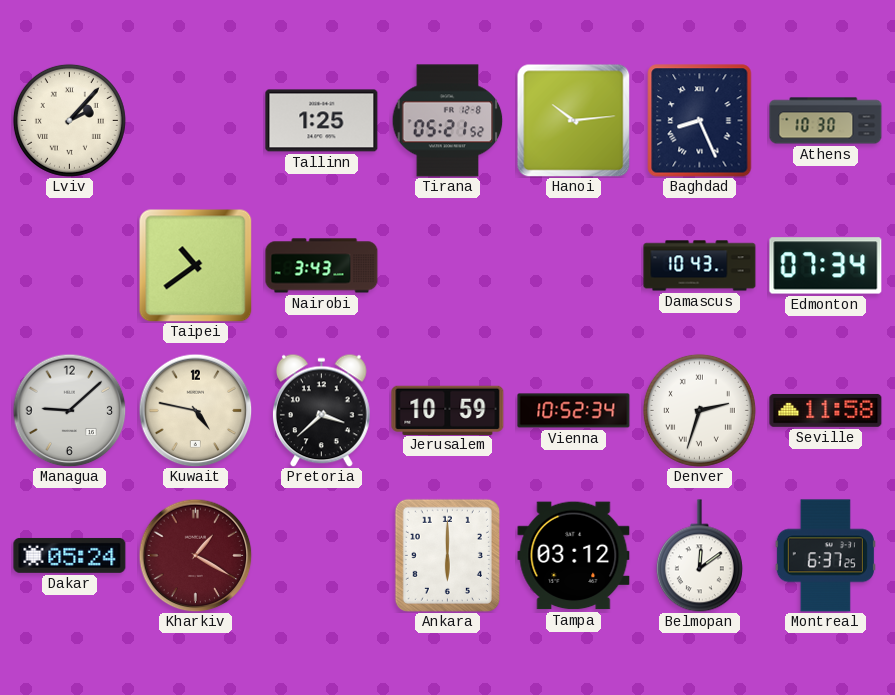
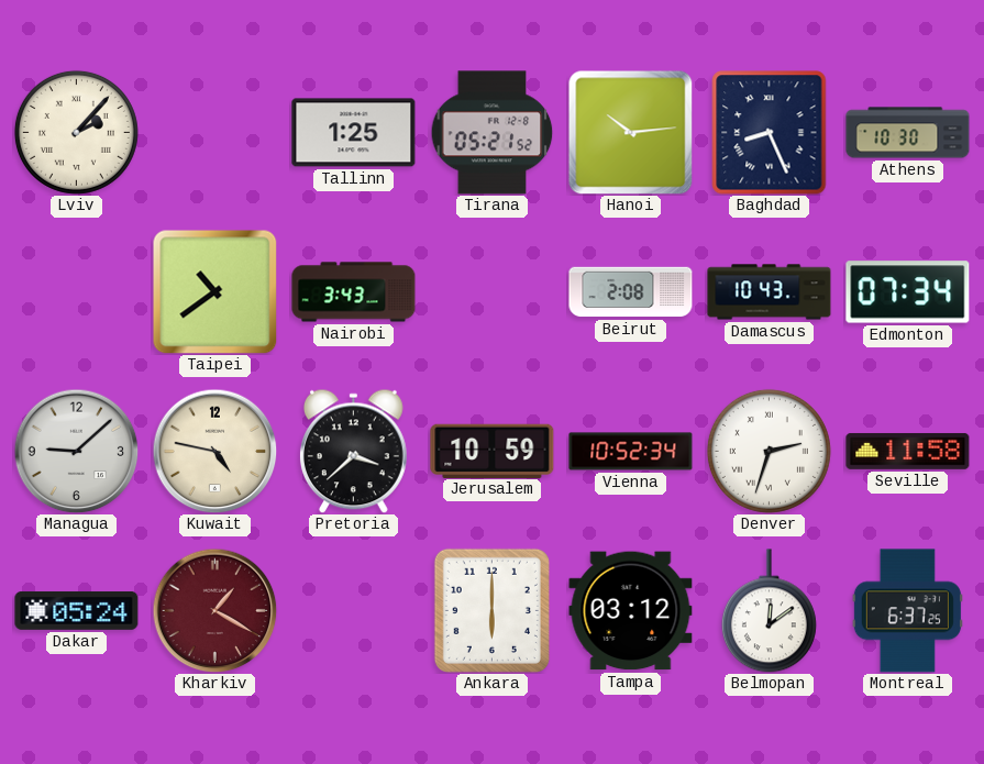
Beirut: none -> 2:08
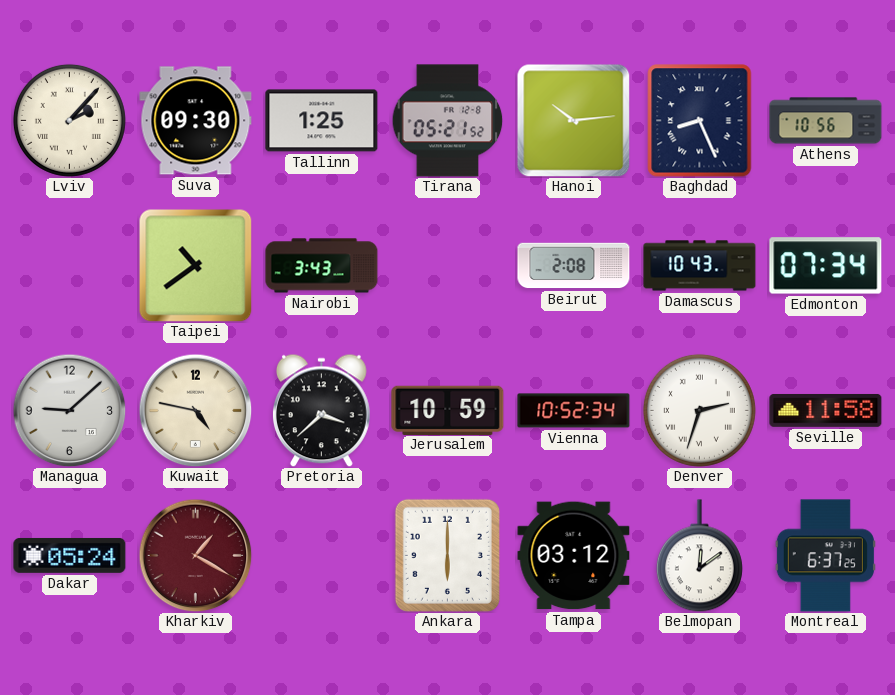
Suva: none -> 09:30
Athens: 10:30 -> 10:56
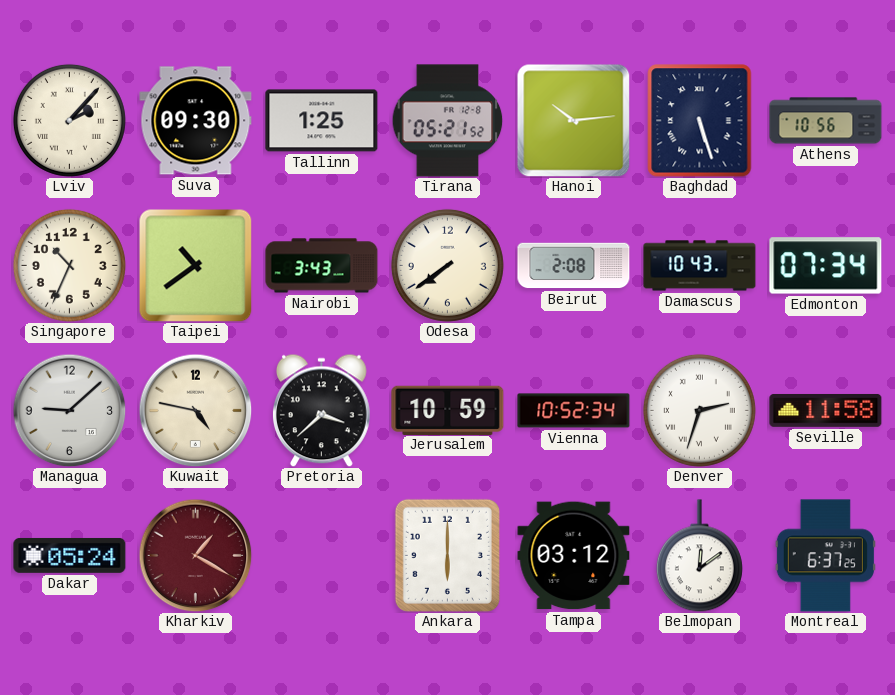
Baghdad: 8:26 -> 5:27
Singapore: none -> 10:34
Odesa: none -> 7:39
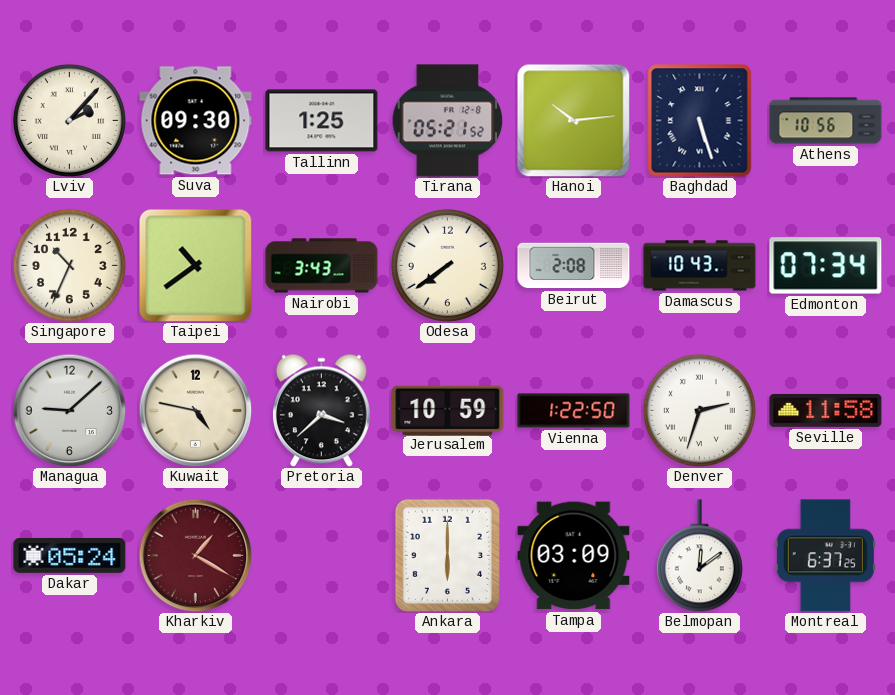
Vienna: 10:52 -> 1:22
Tampa: 03:12 -> 03:09
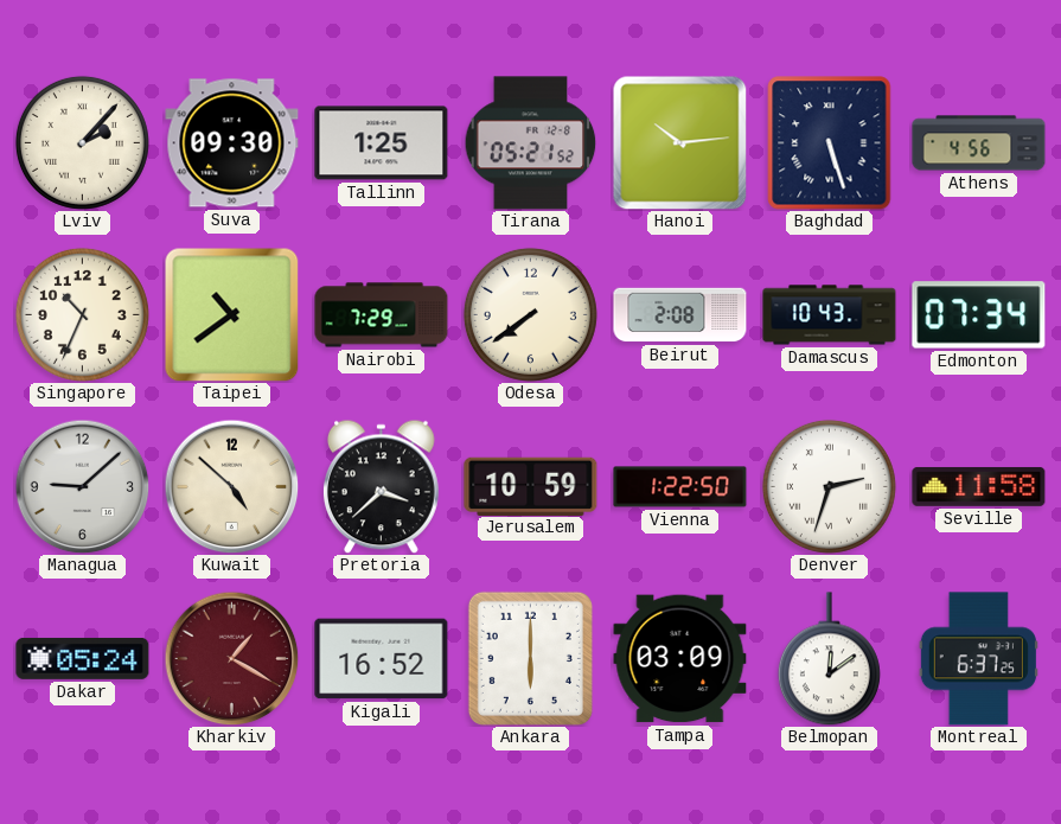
Athens: 10:56 -> 4:56
Nairobi: 3:43 -> 7:29
Kuwait: 4:47 -> 4:52
Kigali: none -> 16:52
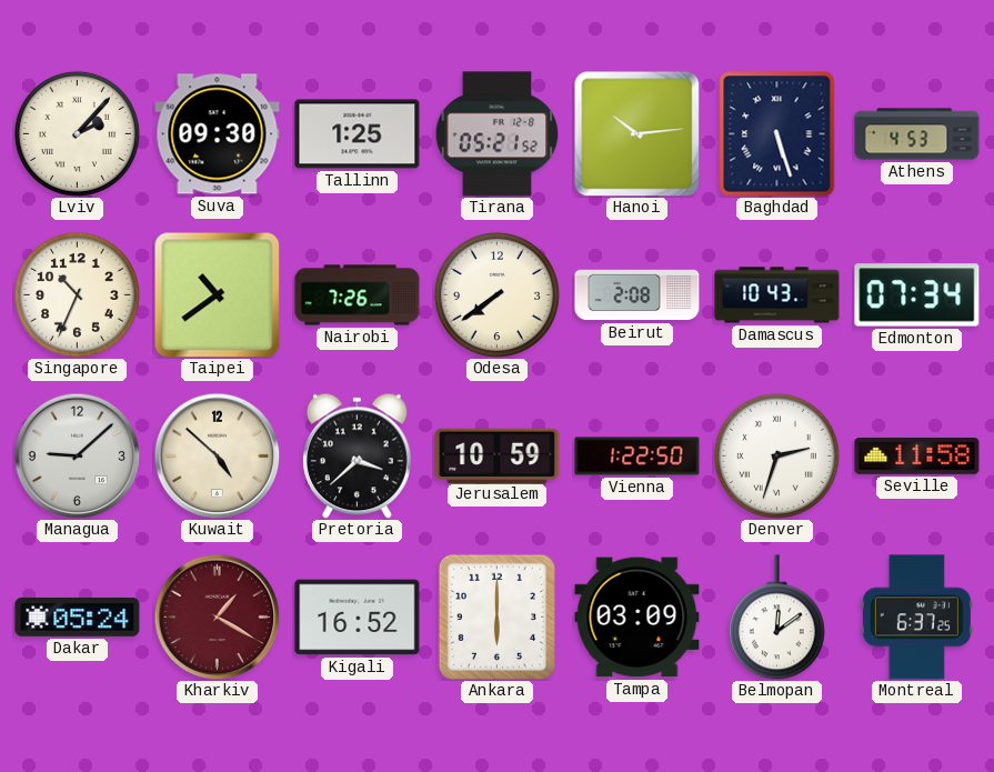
Athens: 4:56 -> 4:53
Nairobi: 7:29 -> 7:26
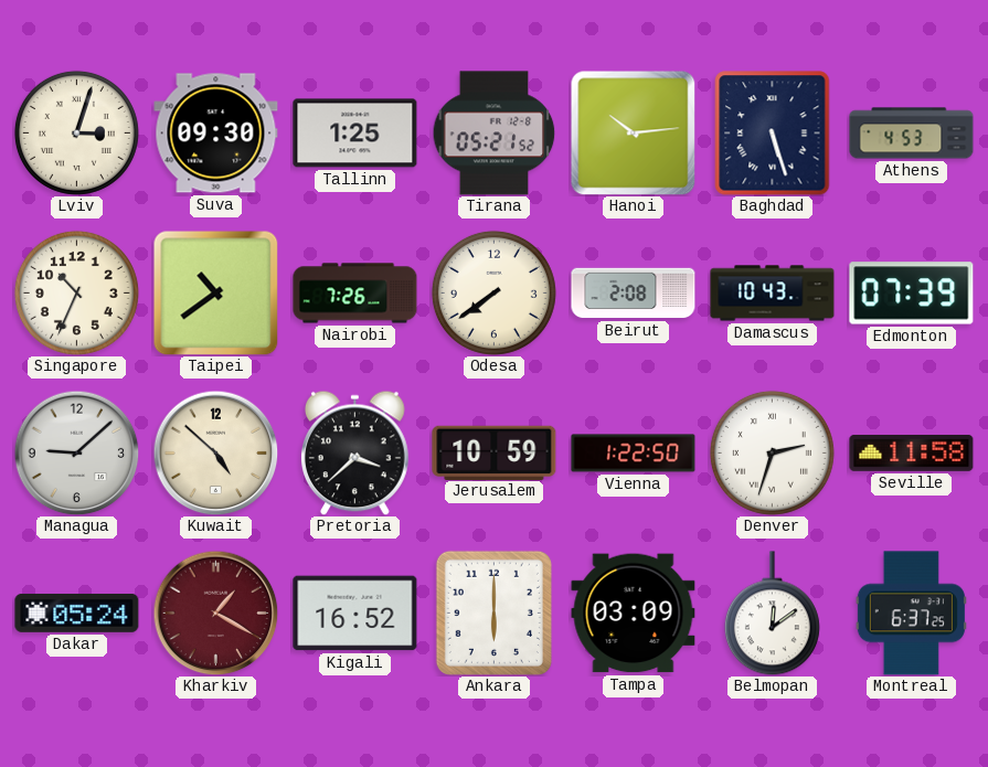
Lviv: 2:07 -> 3:03
Edmonton: 07:34 -> 07:39
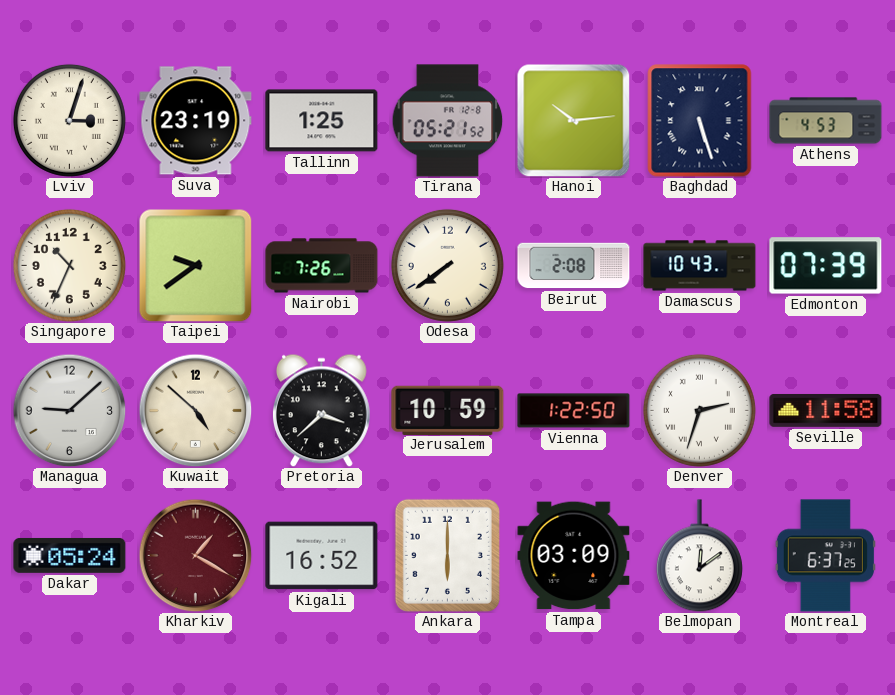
Suva: 09:30 -> 23:19
Taipei: 10:39 -> 9:39
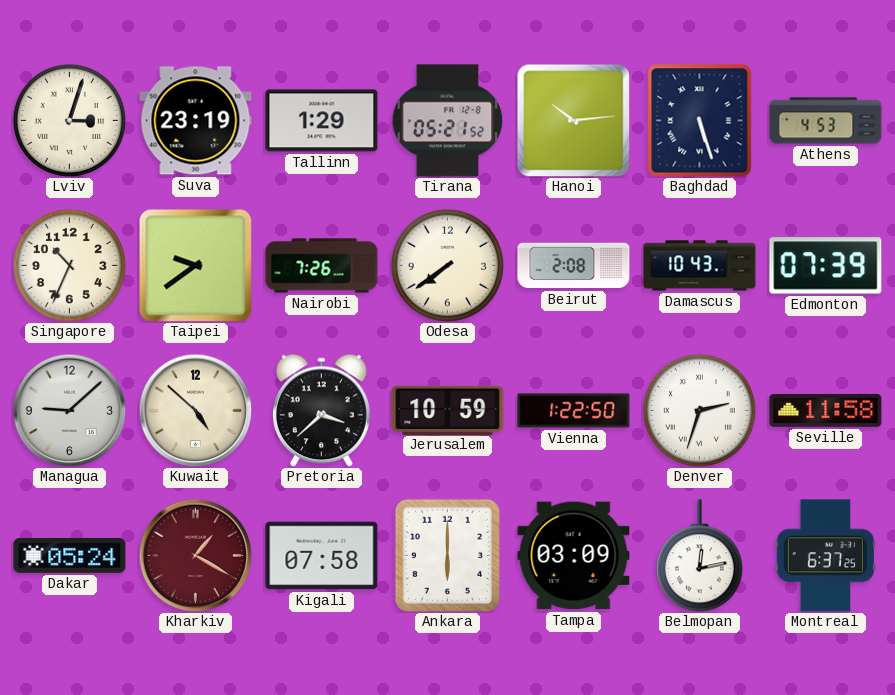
Tallinn: 1:25 -> 1:29
Kigali: 16:52 -> 07:58
Belmopan: 12:09 -> 12:13
